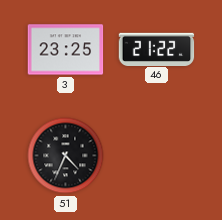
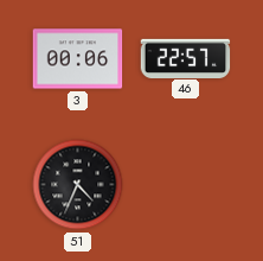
3: 23:25 -> 00:06
46: 21:22 -> 22:57
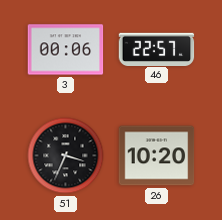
51: 4:34 -> 3:34
26: none -> 10:20
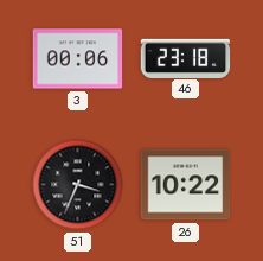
46: 22:57 -> 23:18
26: 10:20 -> 10:22
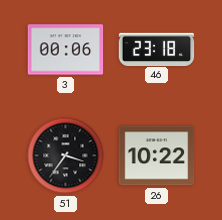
51: 3:34 -> 3:36
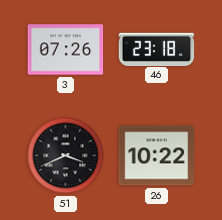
3: 00:06 -> 07:26
51: 3:36 -> 3:41
